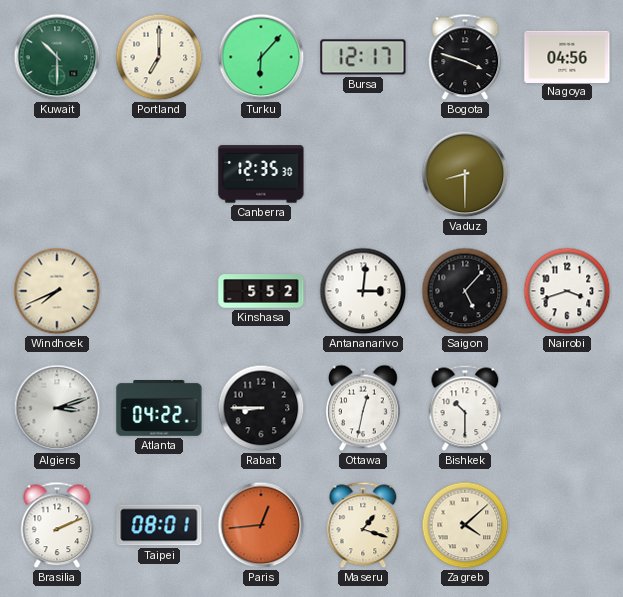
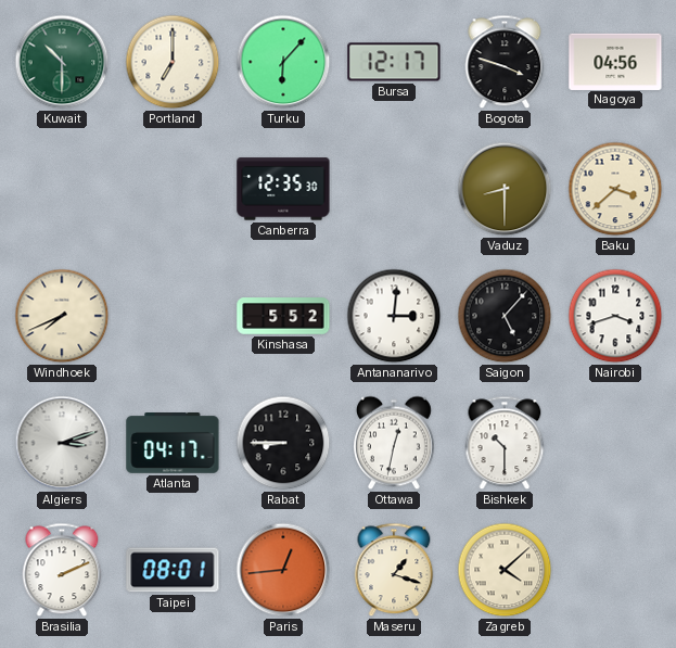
Baku: none -> 3:38
Atlanta: 04:22 -> 04:17
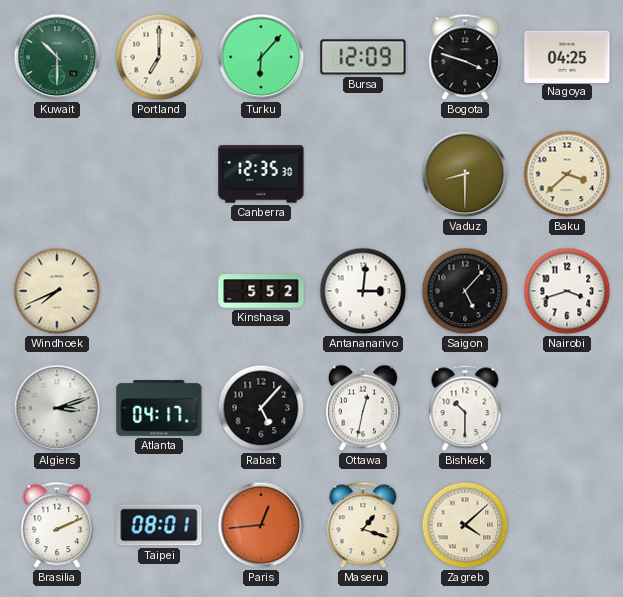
Bursa: 12:17 -> 12:09
Nagoya: 04:56 -> 04:25
Rabat: 8:45 -> 5:07
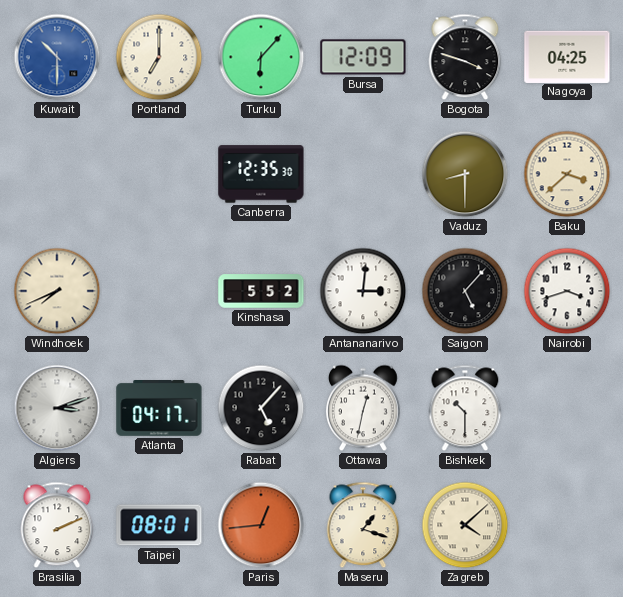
Kuwait dial: green -> blue
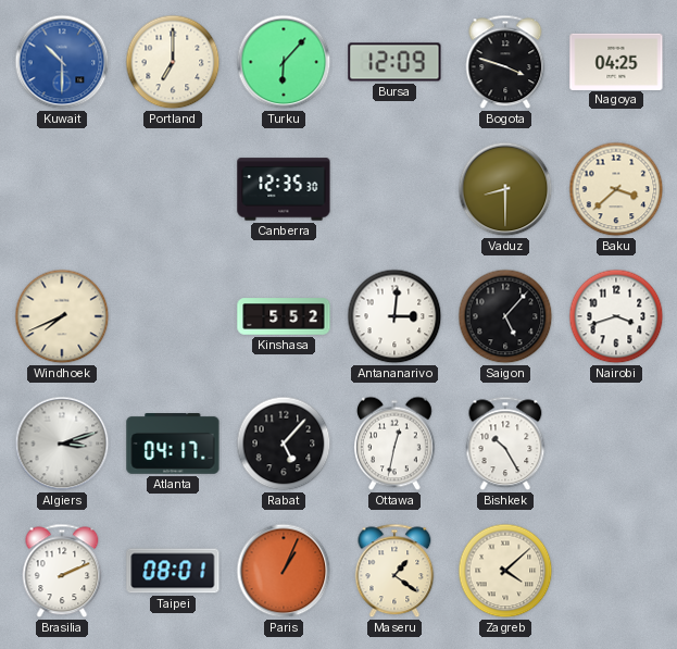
Bishkek: 10:30 -> 10:25
Paris: 12:44 -> 1:04
Maseru: 1:18 -> 1:21
